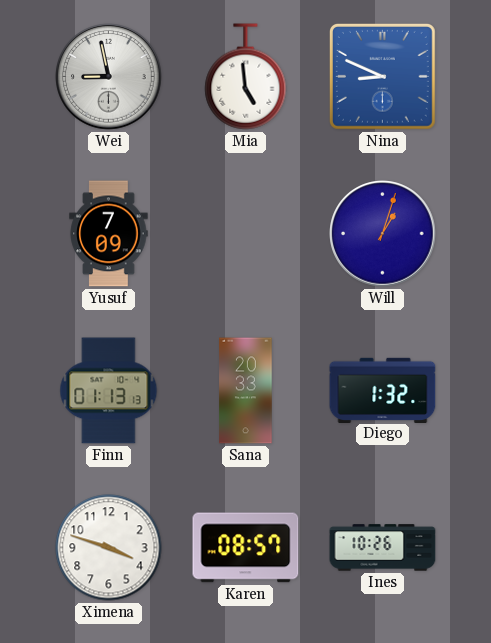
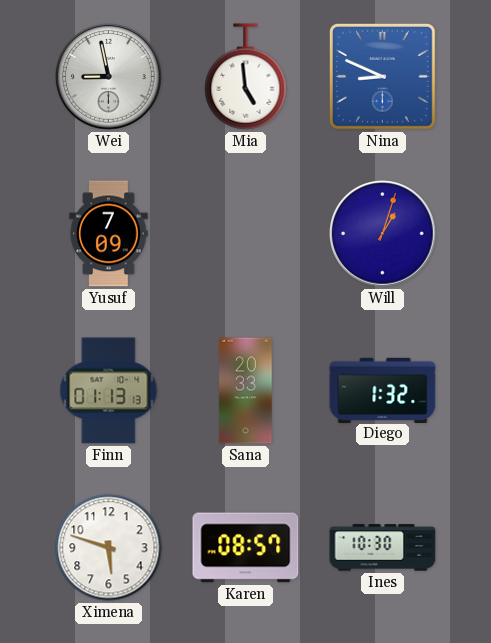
Ximena: 3:48 -> 5:48
Ines: 10:26 -> 10:30
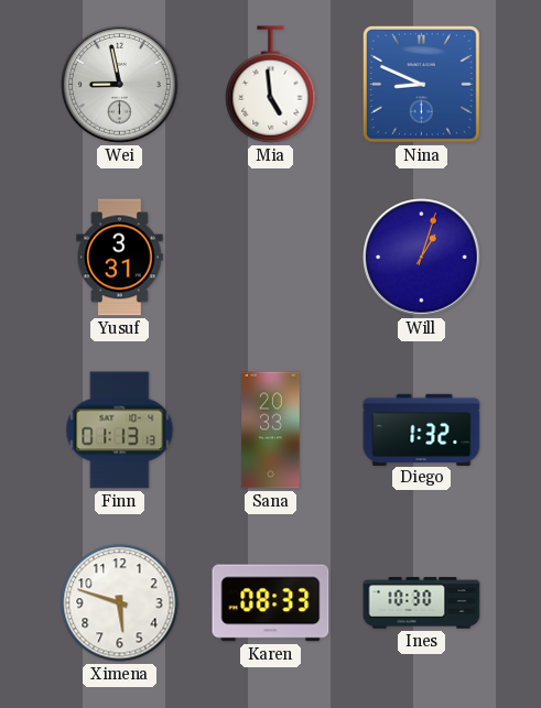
Yusuf: 7:09 -> 3:31
Karen: 08:57 -> 08:33
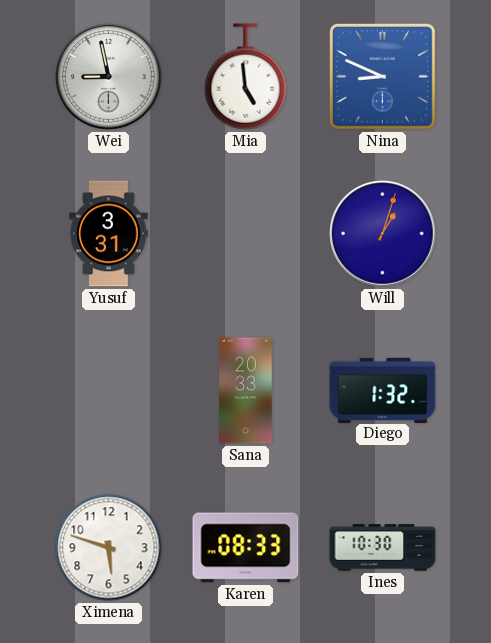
Finn: 01:13 -> none
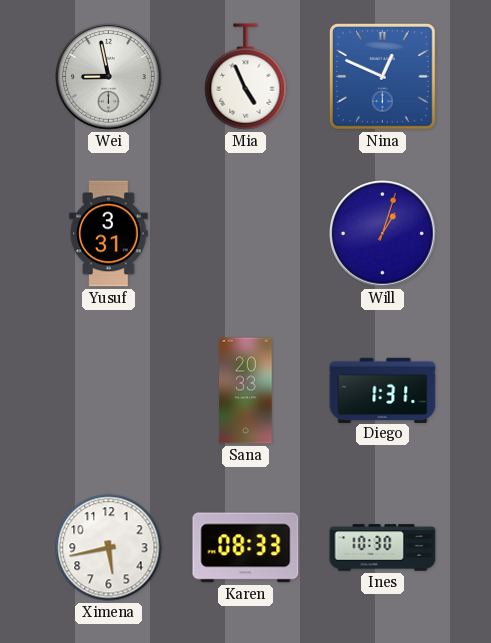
Mia: 4:59 -> 4:56
Nina: 8:49 -> 12:49
Diego: 1:32 -> 1:31
Ximena: 5:48 -> 5:43
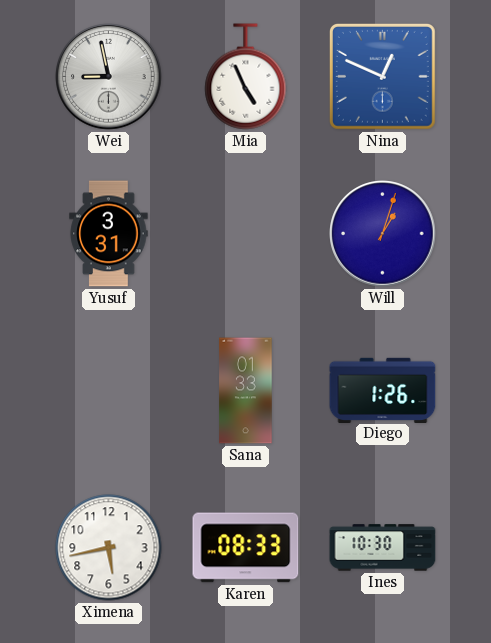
Sana: 20:33 -> 01:33
Diego: 1:31 -> 1:26
